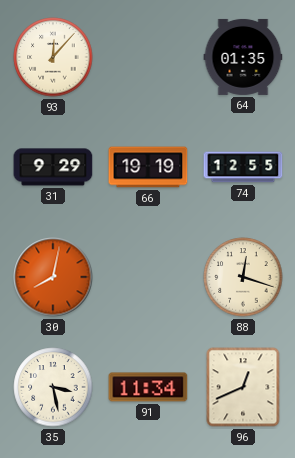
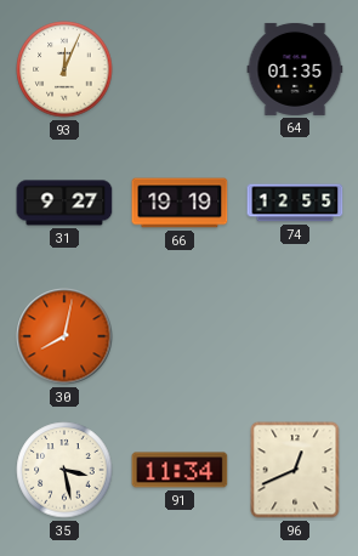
93: 12:07 -> 12:04
31: 9:29 -> 9:27
88: 12:18 -> none
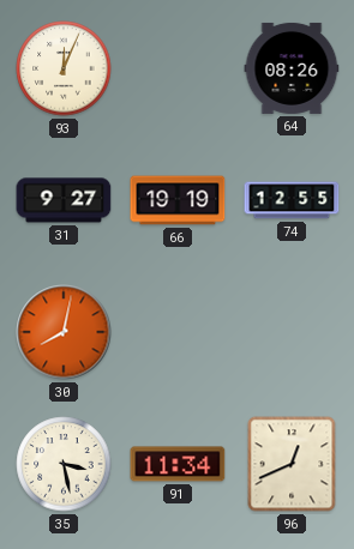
64: 01:35 -> 08:26
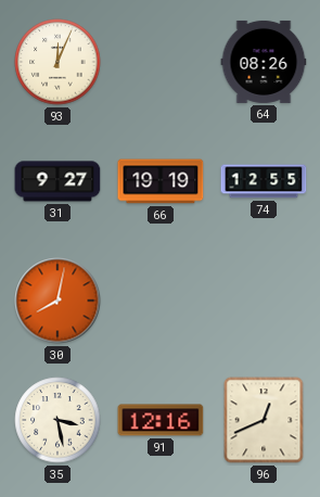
91: 11:34 -> 12:16
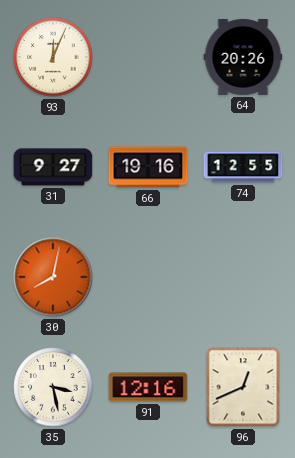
64: 08:26 -> 20:26
66: 19:19 -> 19:16
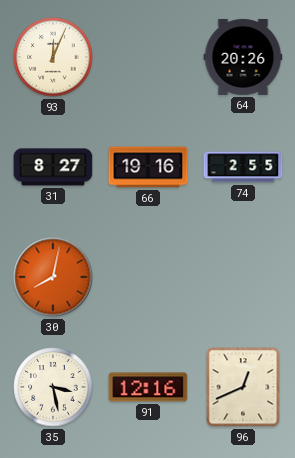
31: 9:27 -> 8:27
74: 12:55 -> 2:55
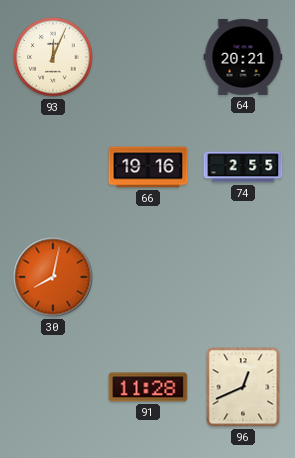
64: 20:26 -> 20:21
31: 8:27 -> none
35: 3:28 -> none
91: 12:16 -> 11:28
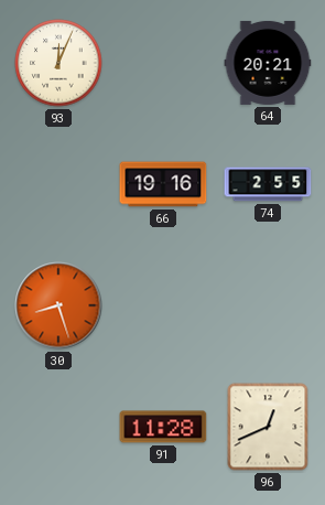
30: 8:02 -> 8:27
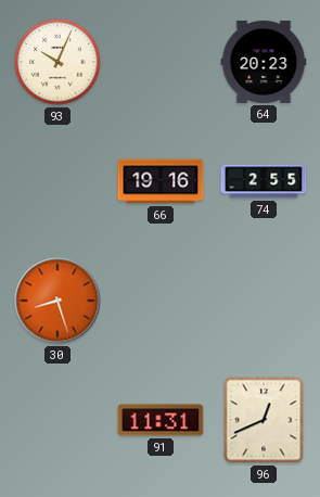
93: 12:04 -> 10:04
64: 20:21 -> 20:23
91: 11:28 -> 11:31
